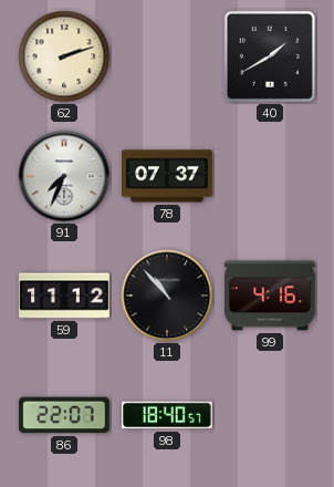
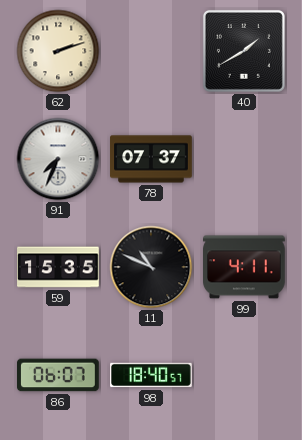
59: 11:12 -> 15:35
11: 10:53 -> 10:49
99: 4:16 -> 4:11
86: 22:07 -> 06:07
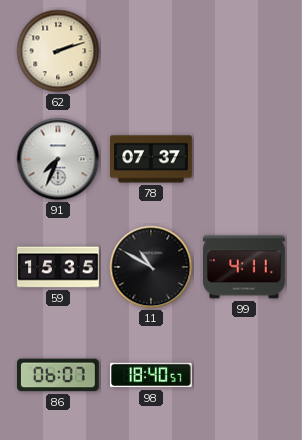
40: 1:40 -> none
11: 10:49 -> 10:50
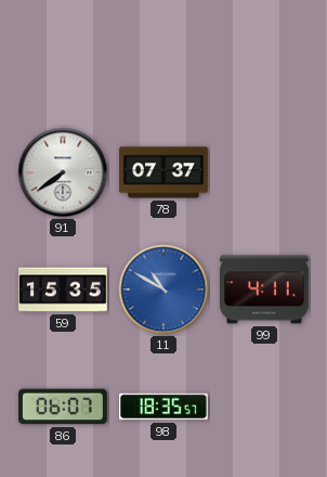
62: 2:12 -> none
91: 7:34 -> 7:39
11 dial: black -> blue
98: 18:40 -> 18:35
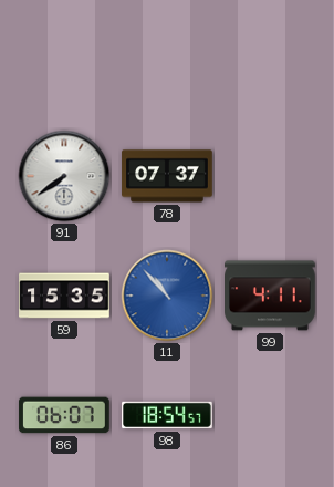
11: 10:50 -> 10:53
98: 18:35 -> 18:54
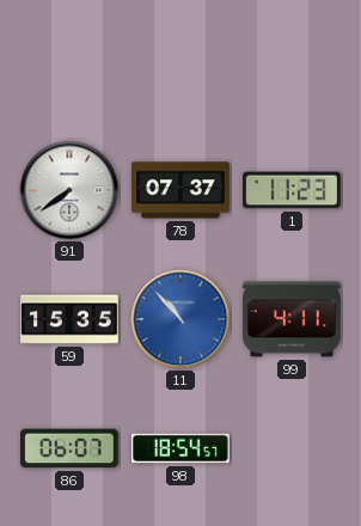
1: none -> 11:23
